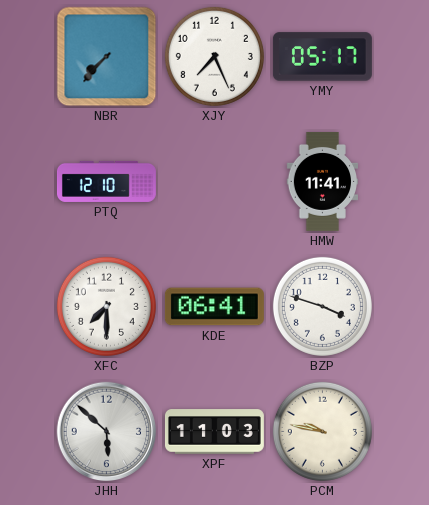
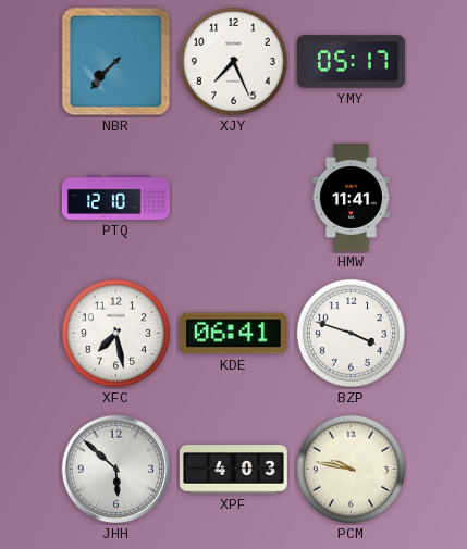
XFC: 7:30 -> 7:28
XPF: 11:03 -> 4:03
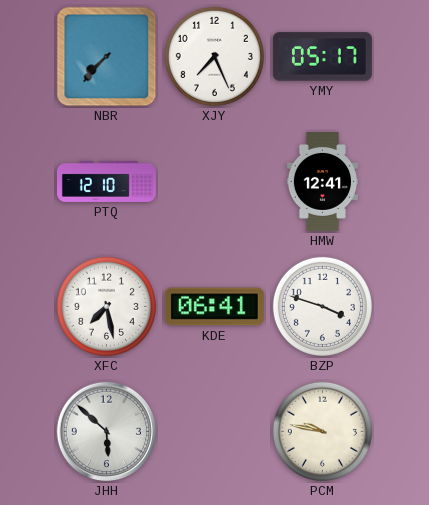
HMW: 11:41 -> 12:41
XPF: 4:03 -> none
